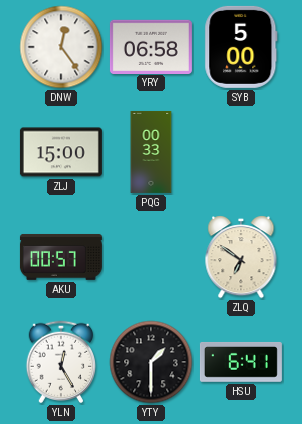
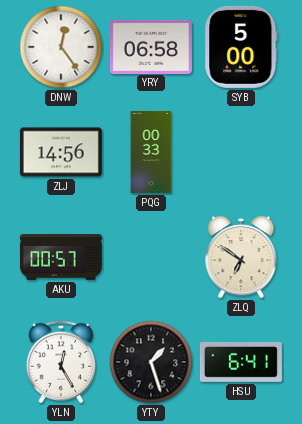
ZLJ: 15:00 -> 14:56
YTY: 1:30 -> 1:27
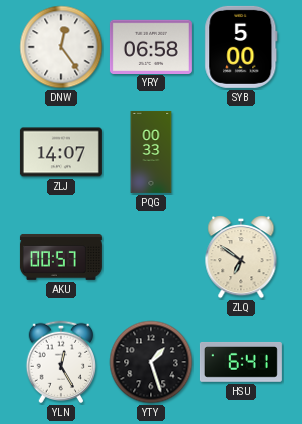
ZLJ: 14:56 -> 14:07
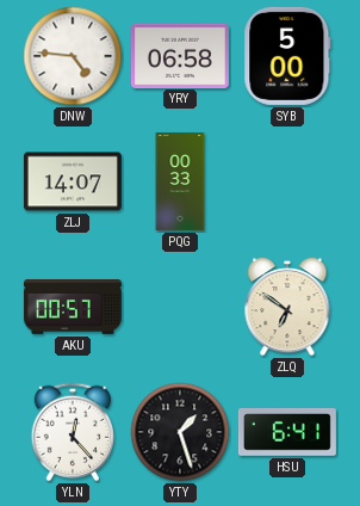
DNW: 12:24 -> 4:46
YLN: 12:25 -> 12:23
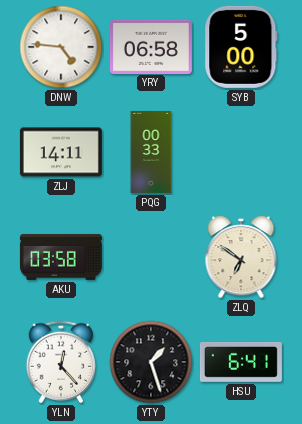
ZLJ: 14:07 -> 14:11
AKU: 00:57 -> 03:58
